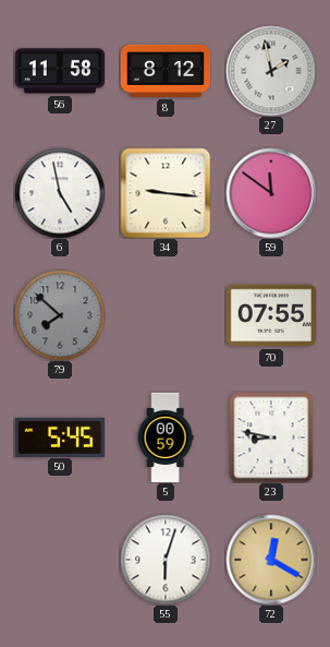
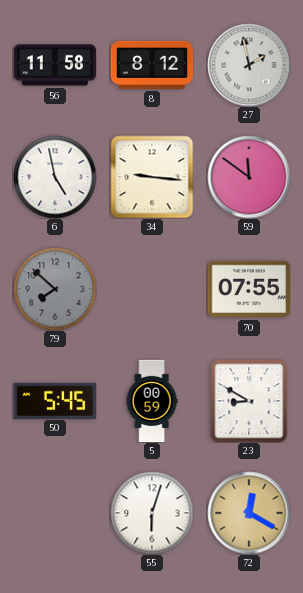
23: 8:47 -> 8:50
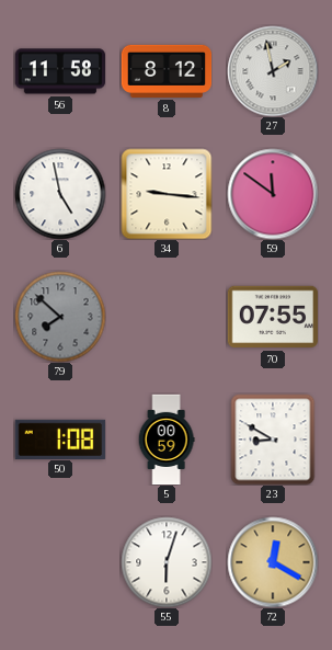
50: 5:45 -> 1:08
